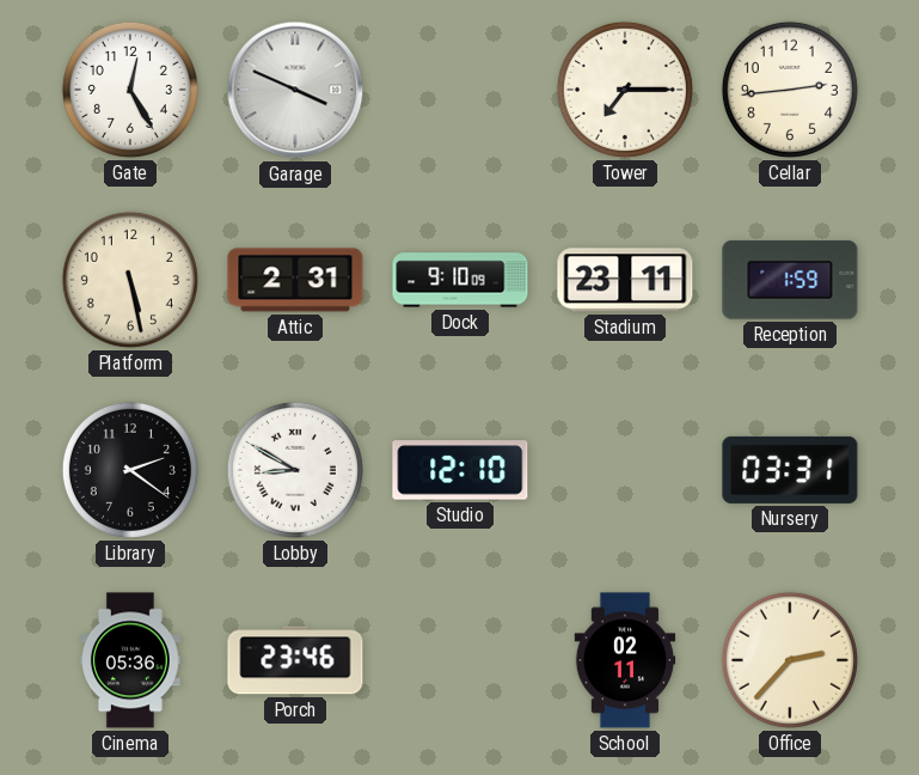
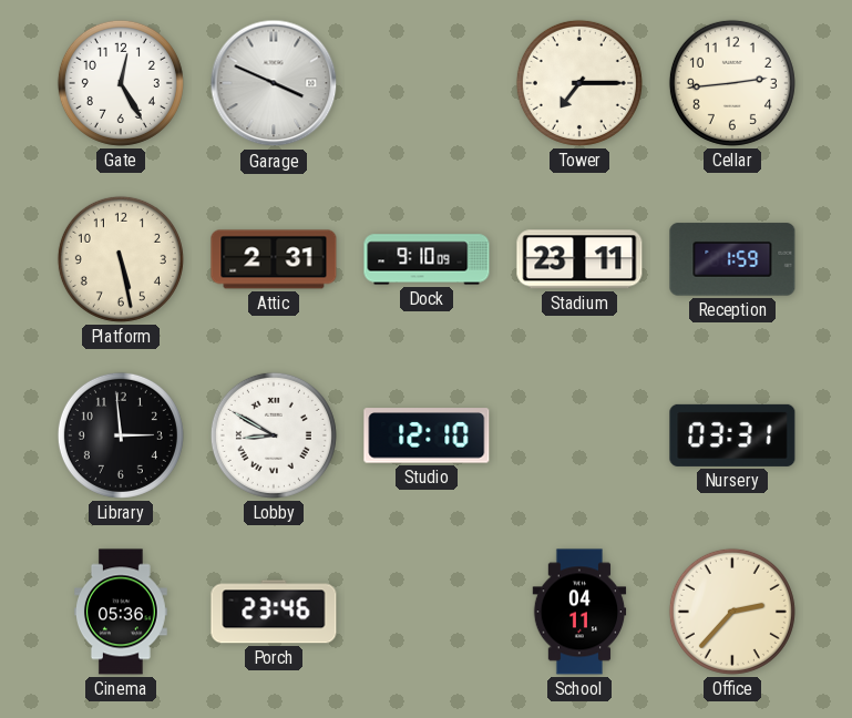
Library: 2:21 -> 2:59
School: 02:11 -> 04:11
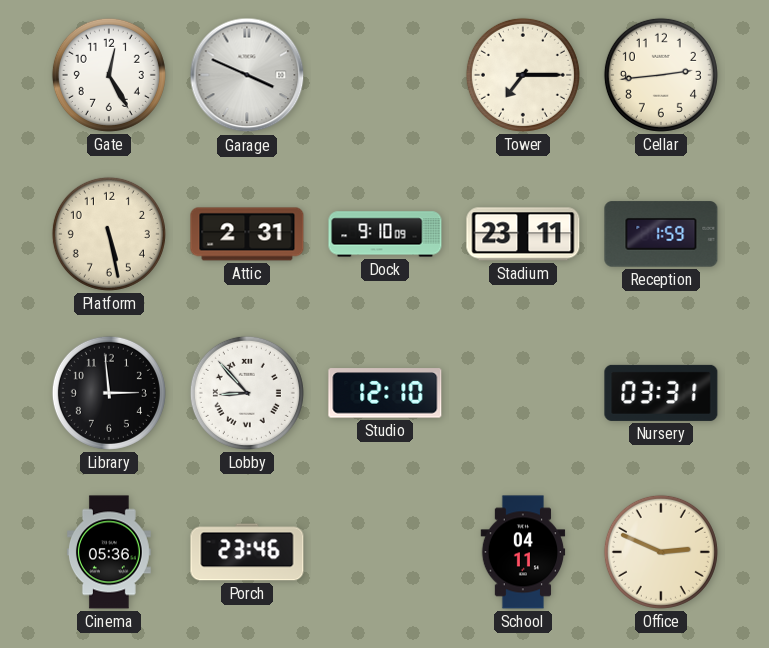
Lobby: 8:50 -> 8:53
Office: 2:37 -> 2:49
